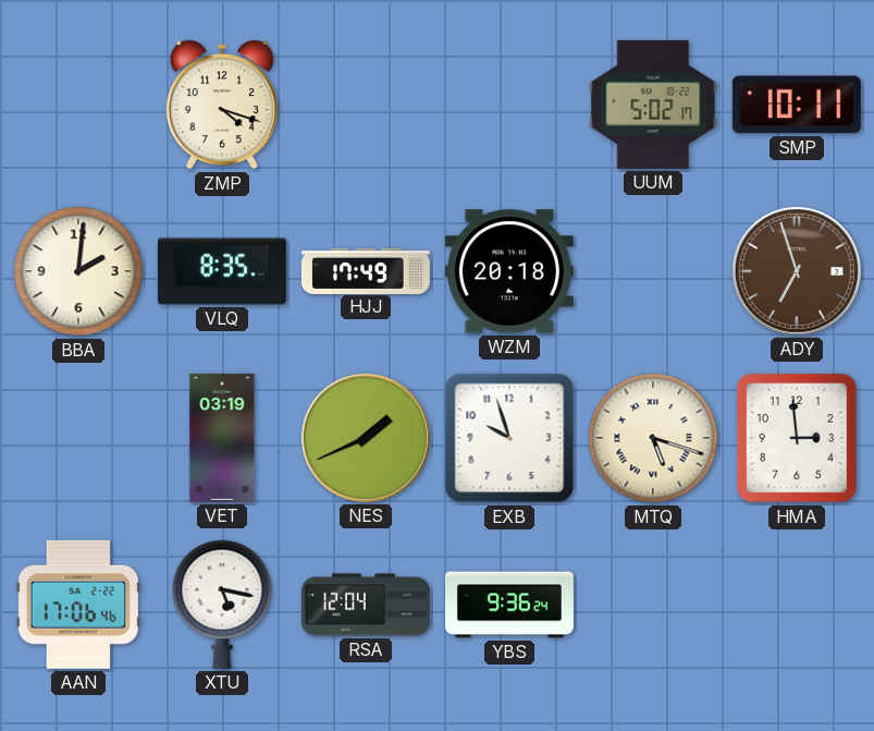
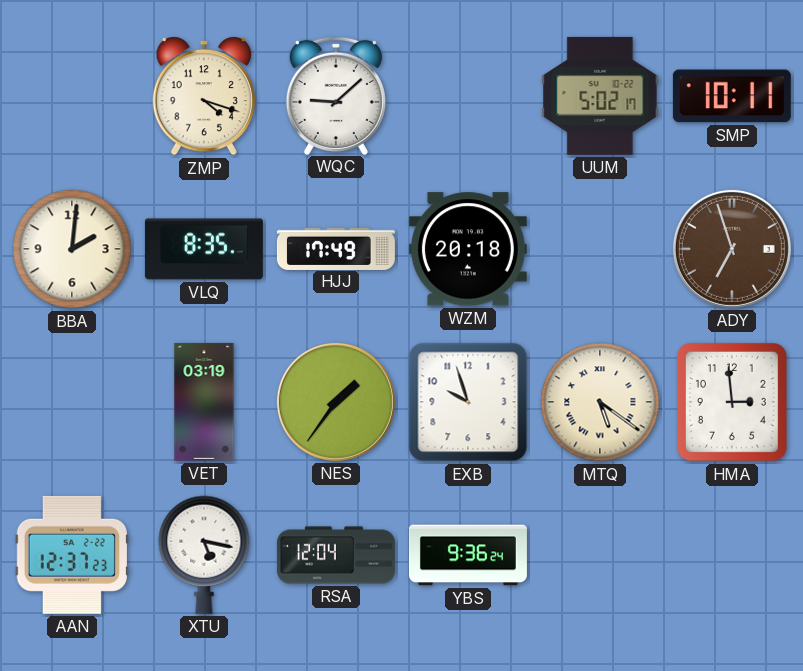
WQC: none -> 9:08
NES: 1:41 -> 1:36
MTQ: 5:18 -> 5:21
AAN: 17:06 -> 12:37
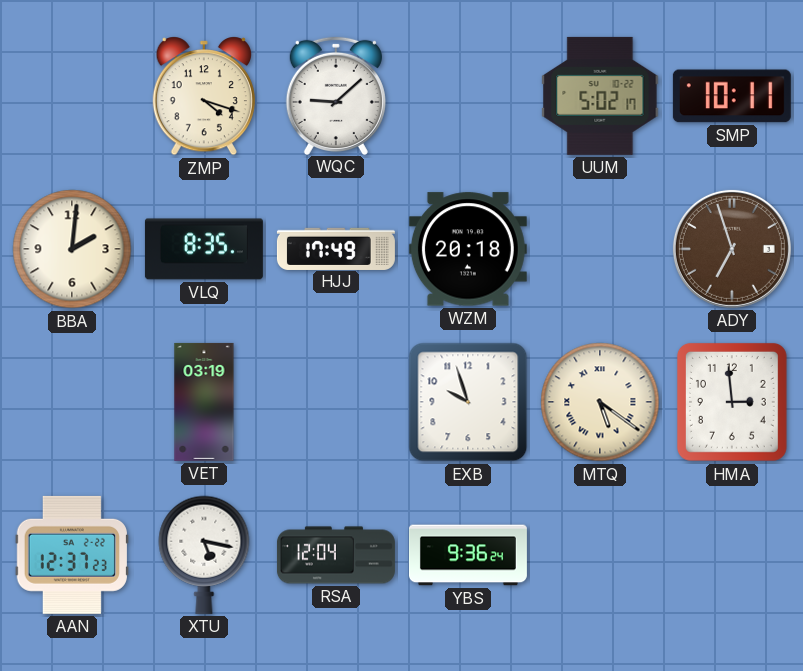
NES: 1:36 -> none
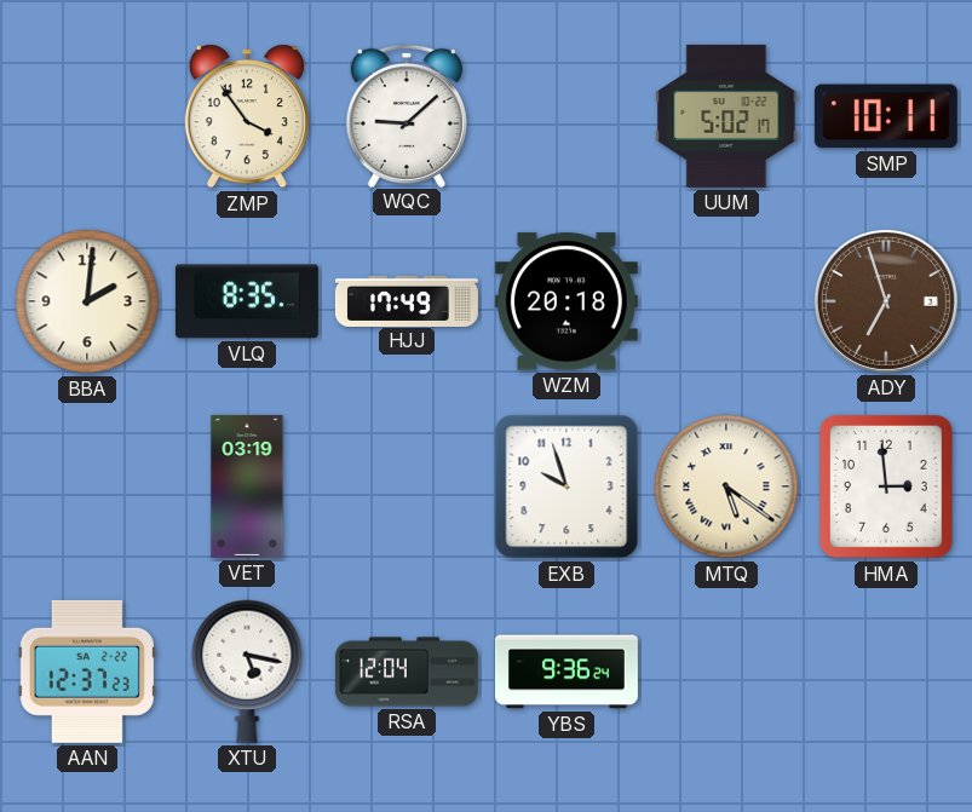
ZMP: 4:18 -> 3:54
